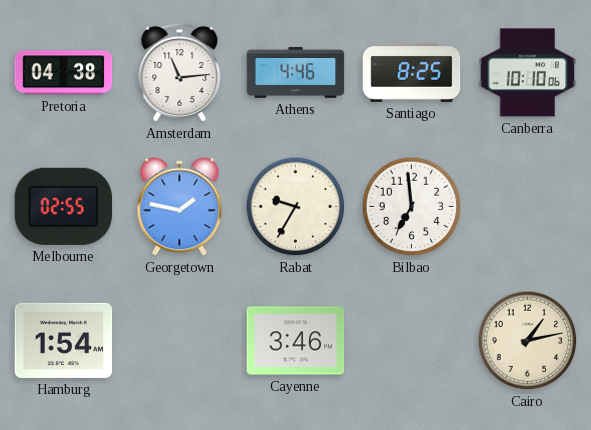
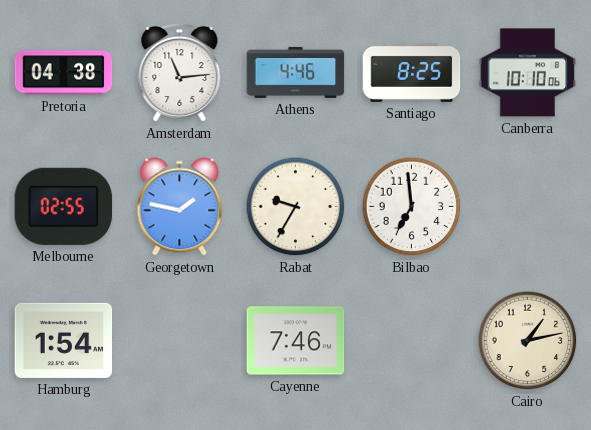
Cayenne: 3:46 -> 7:46
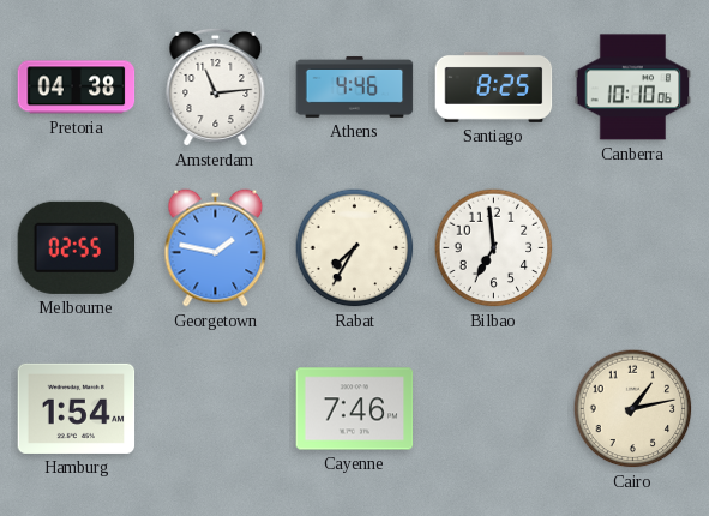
Rabat: 9:35 -> 7:35
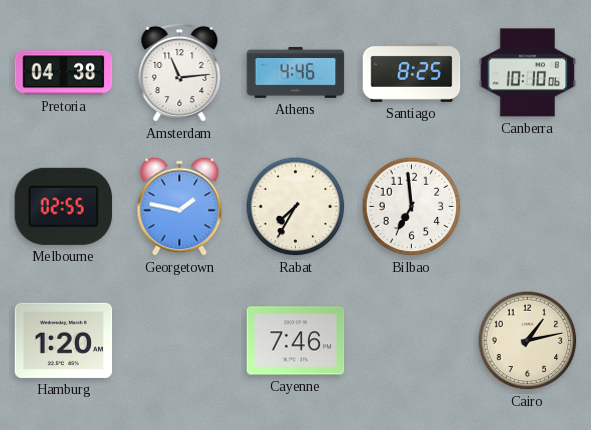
Hamburg: 1:54 -> 1:20
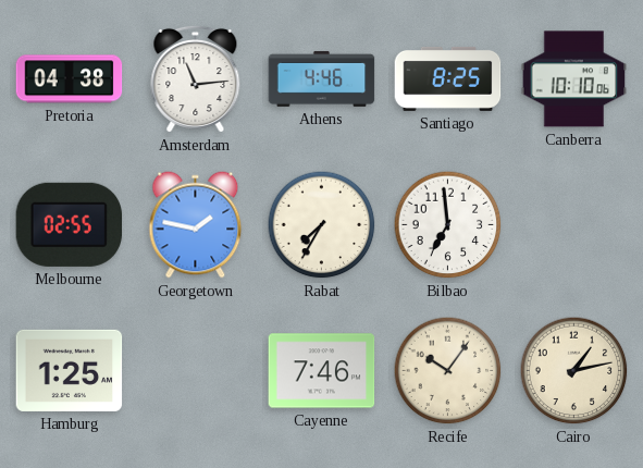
Hamburg: 1:20 -> 1:25
Recife: none -> 10:06
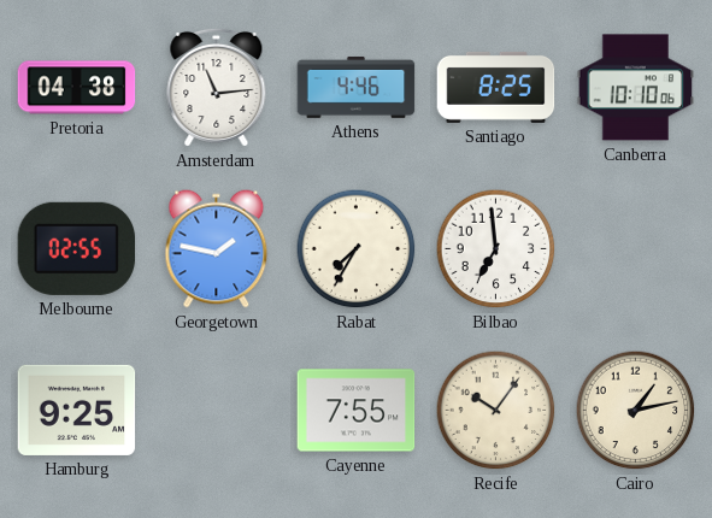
Hamburg: 1:25 -> 9:25
Cayenne: 7:46 -> 7:55
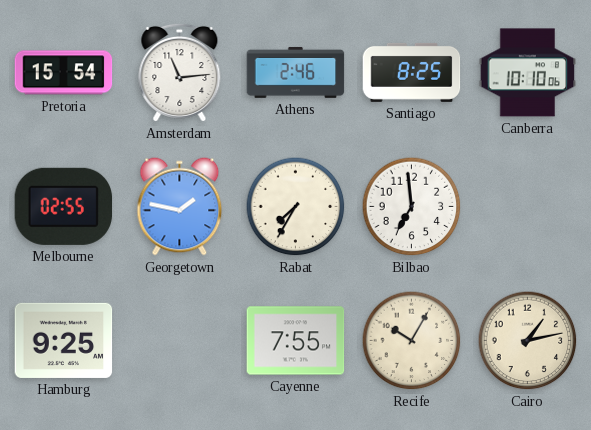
Pretoria: 04:38 -> 15:54
Athens: 4:46 -> 2:46
Recife: 10:06 -> 10:05
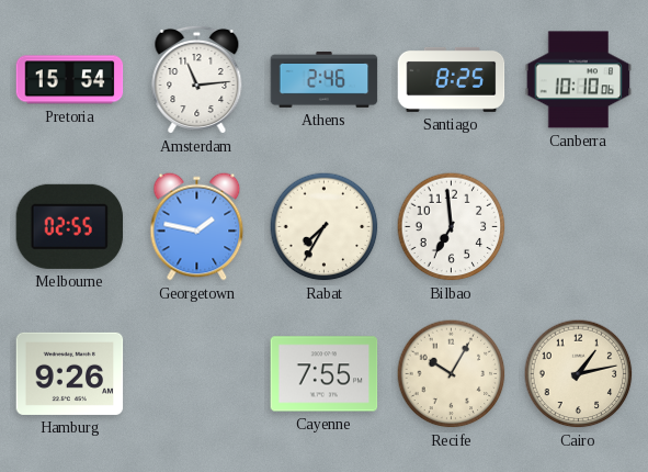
Hamburg: 9:25 -> 9:26
